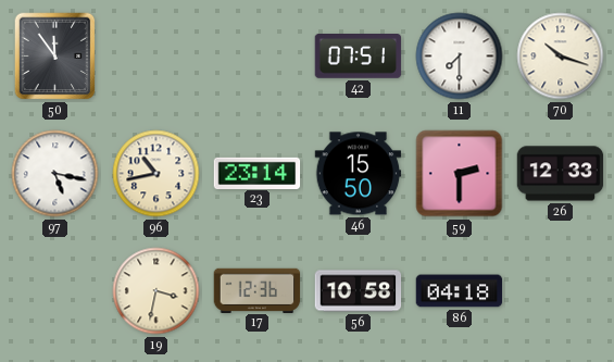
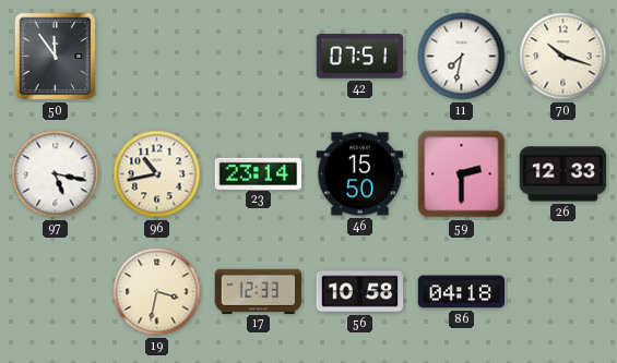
11: 7:30 -> 7:32
17: 12:36 -> 12:33
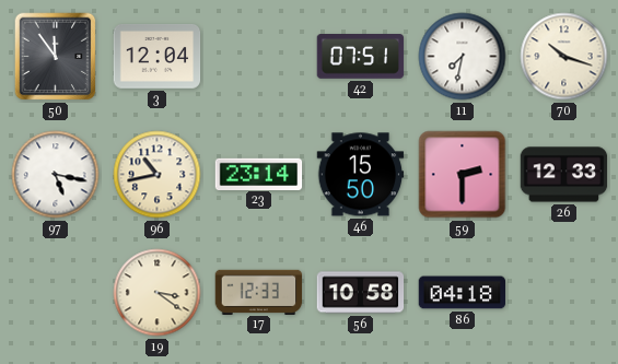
3: none -> 12:04
19: 3:32 -> 3:21
